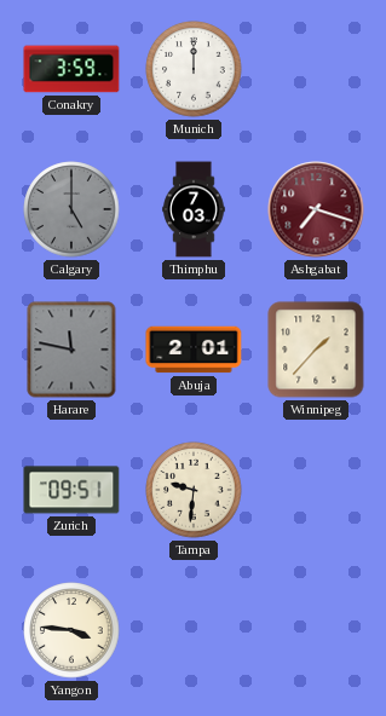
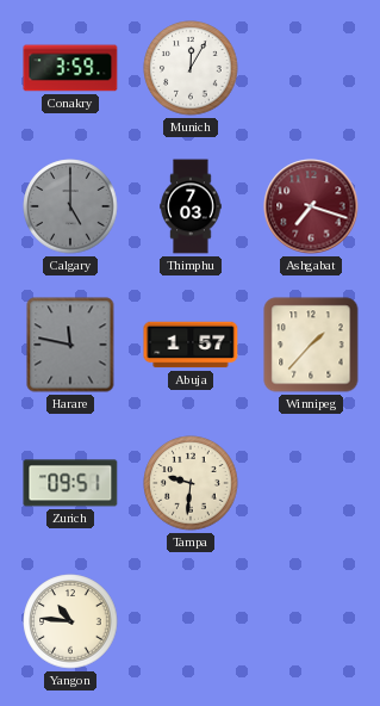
Munich: 12:00 -> 12:05
Abuja: 2:01 -> 1:57
Yangon: 3:46 -> 10:46
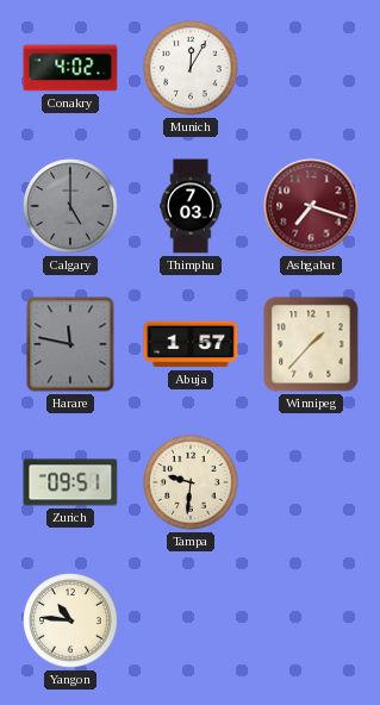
Conakry: 3:59 -> 4:02
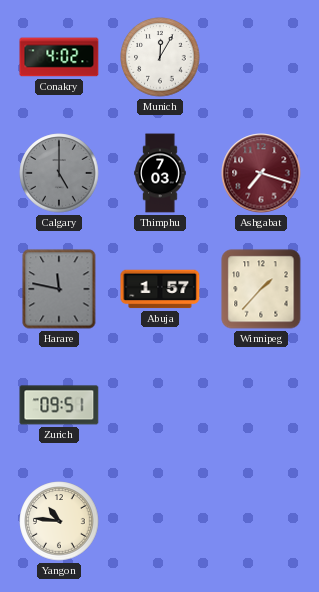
Tampa: 9:31 -> none
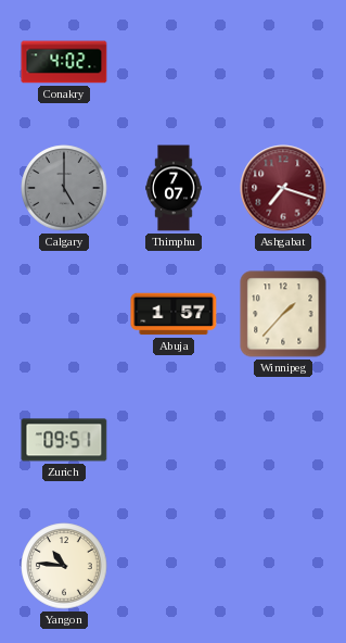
Munich: 12:05 -> none
Thimphu: 7:03 -> 7:07
Harare: 11:47 -> none
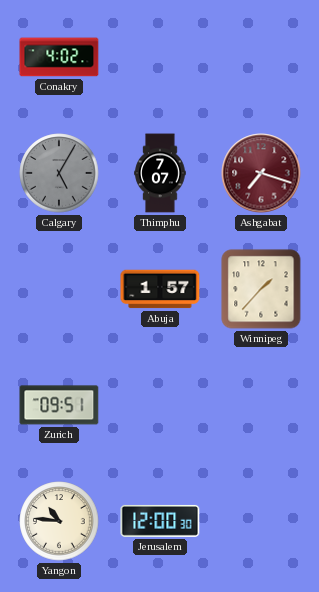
Calgary: 5:00 -> 5:05
Jerusalem: none -> 12:00
